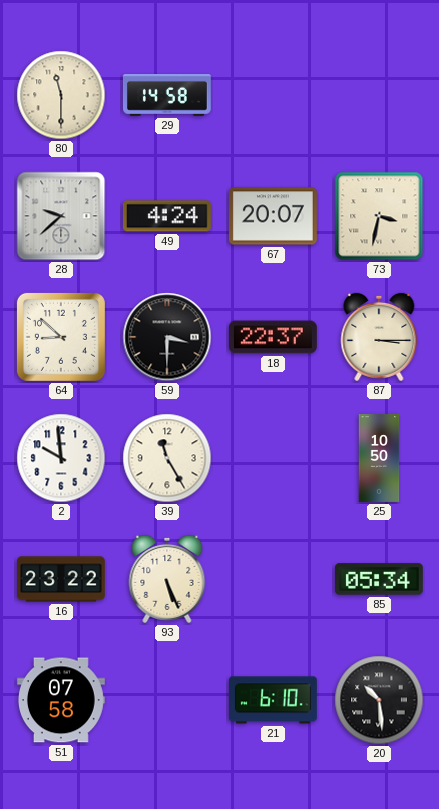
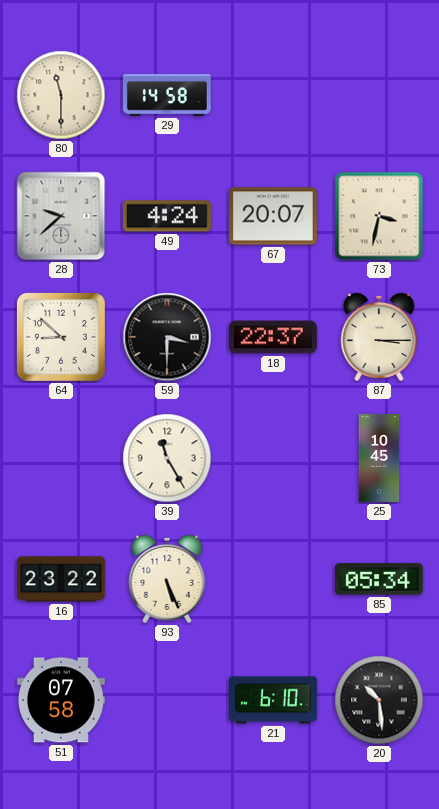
2: 9:59 -> none
25: 10:50 -> 10:45
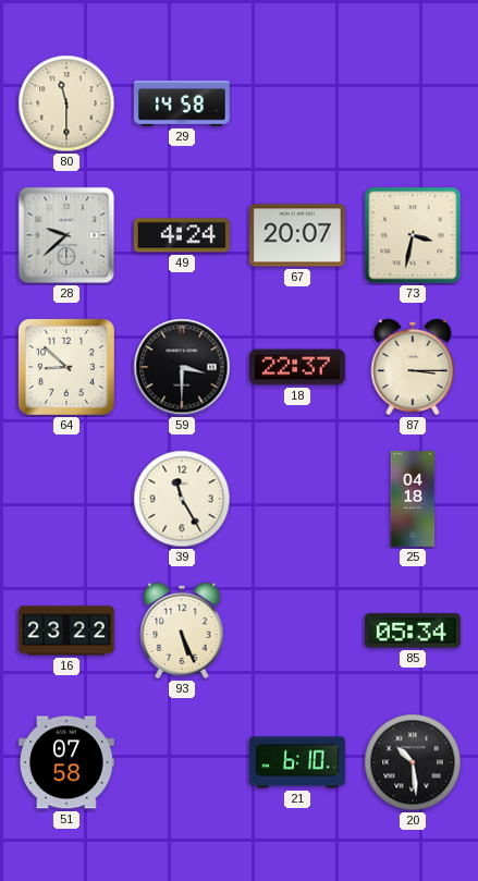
25: 10:45 -> 04:18
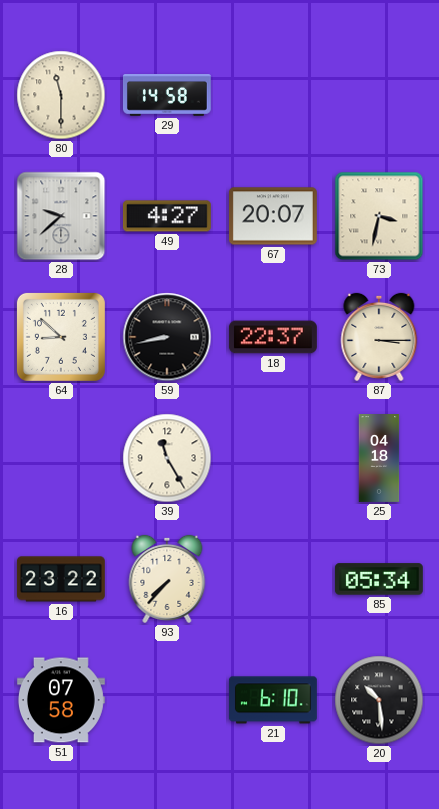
49: 4:24 -> 4:27
59: 3:30 -> 8:43
93: 5:26 -> 7:37
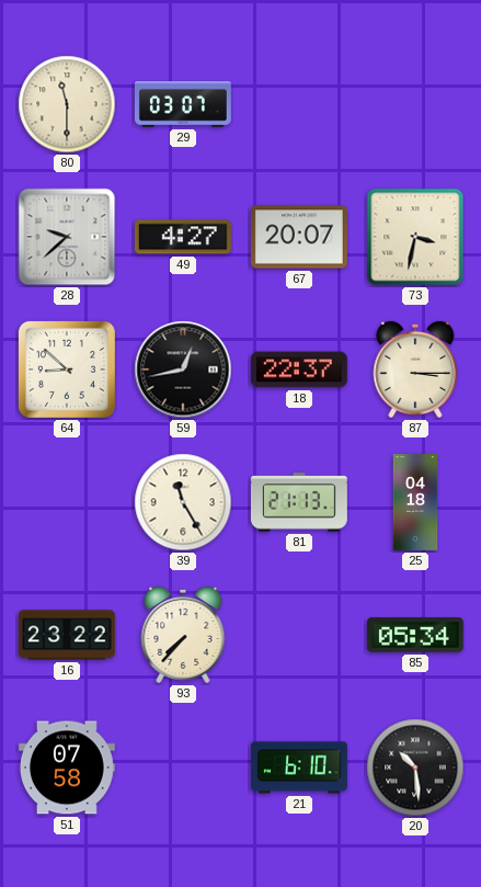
29: 14:58 -> 03:07
59: 8:43 -> 12:43
81: none -> 21:13
